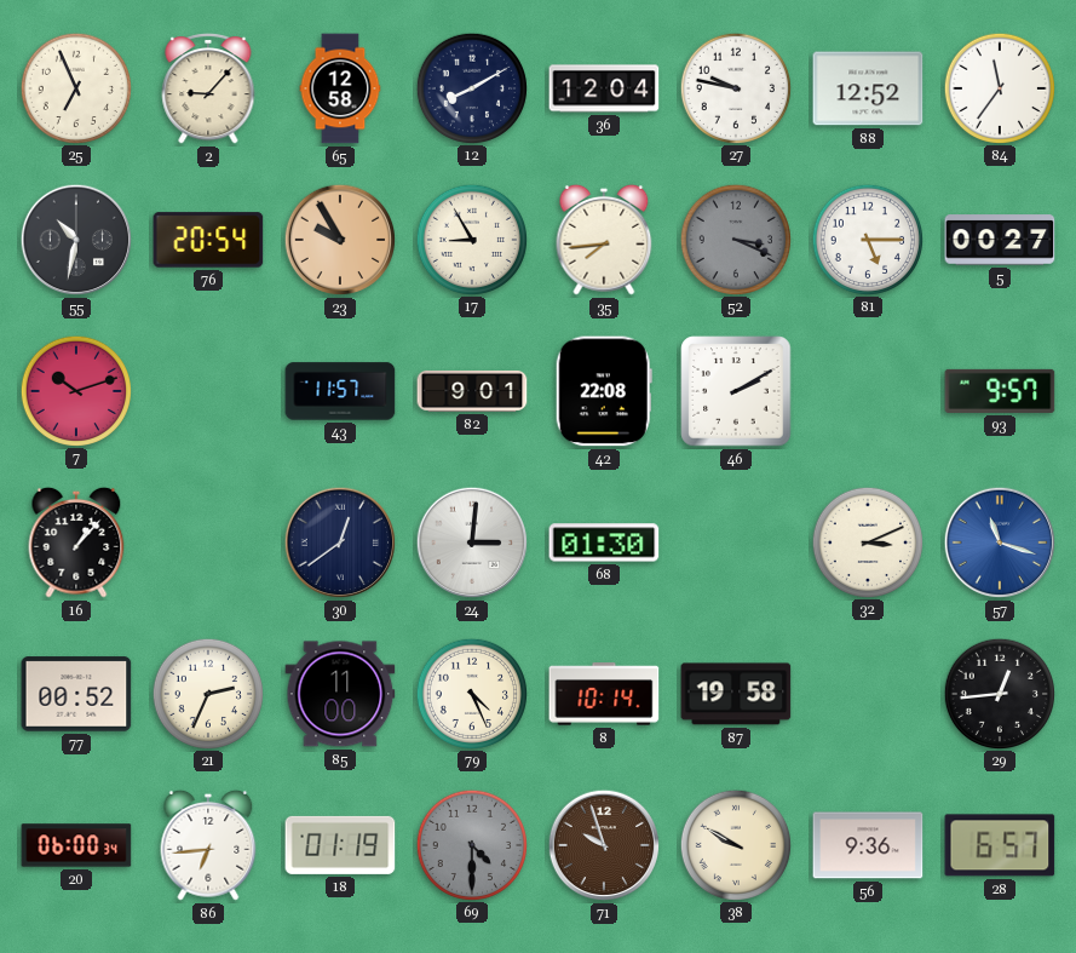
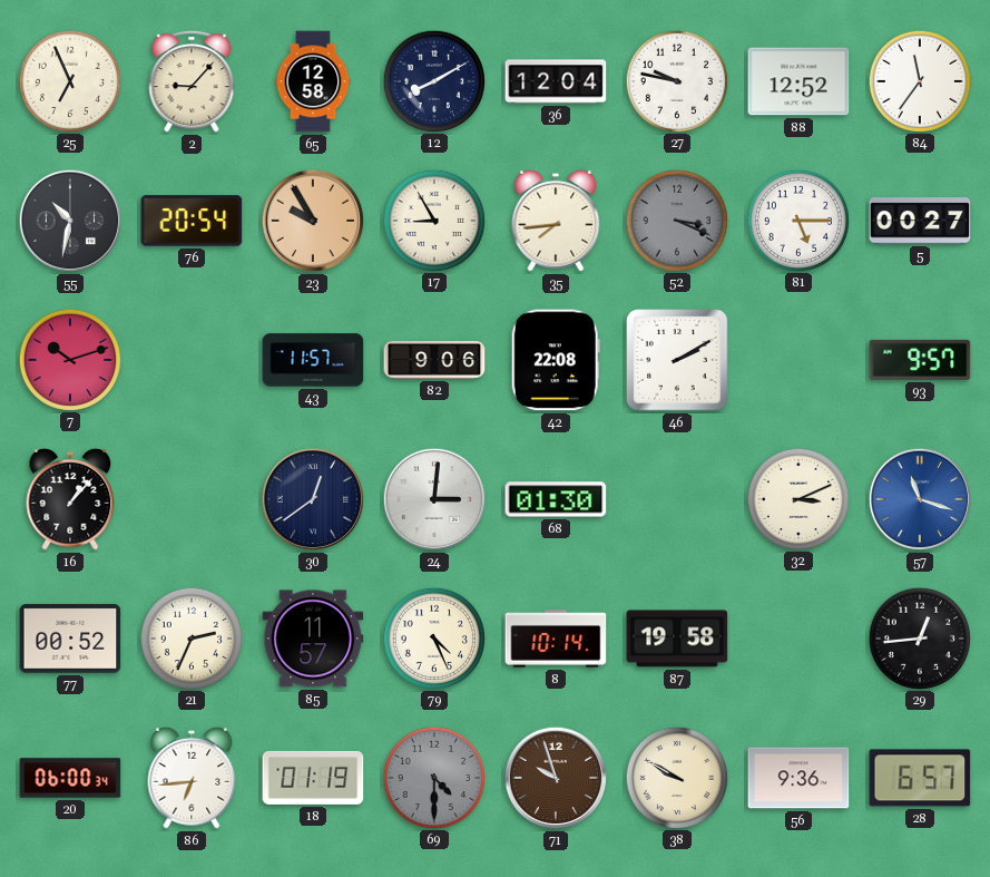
82: 9:01 -> 9:06
85: 11:00 -> 11:57
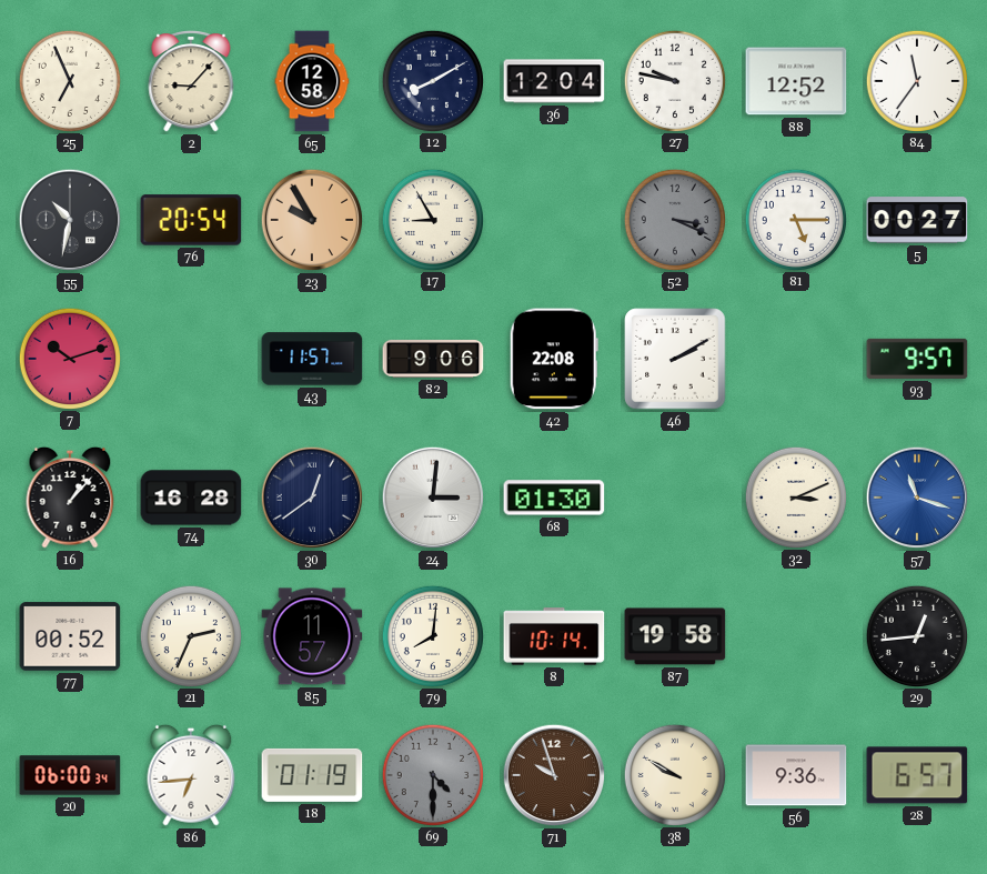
35: 7:44 -> none
74: none -> 16:28
79: 4:26 -> 8:01
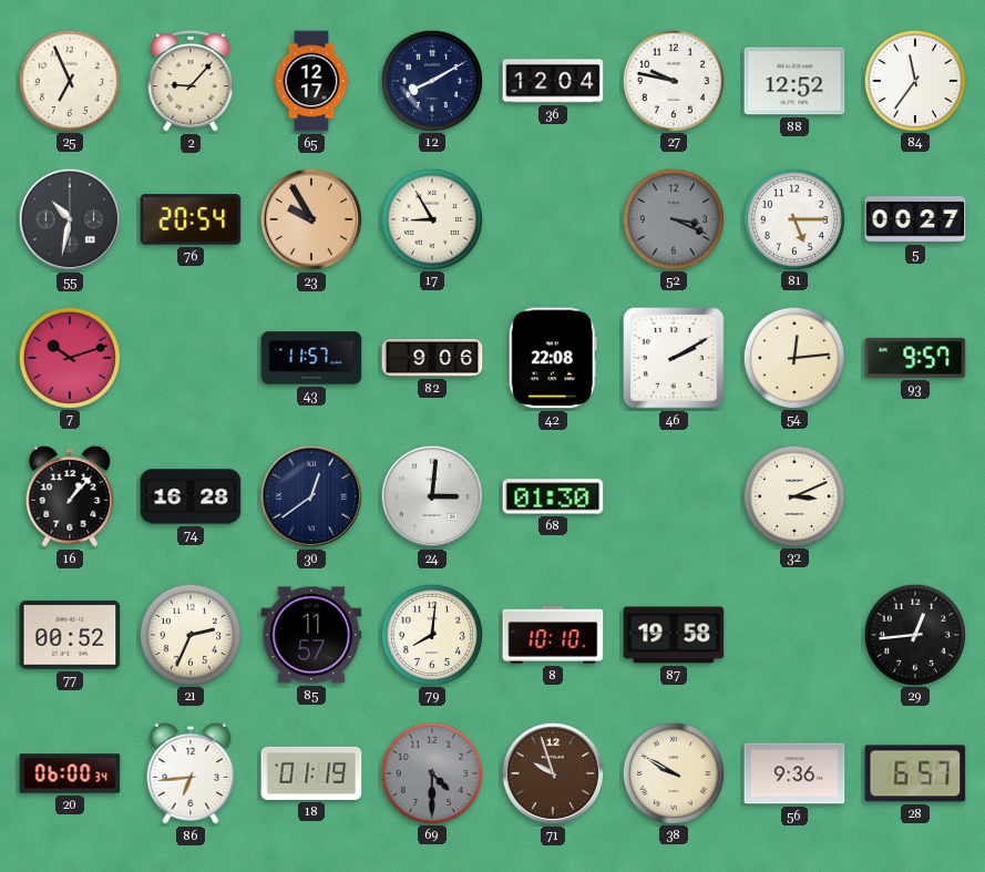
65: 12:58 -> 12:17
54: none -> 12:14
57: 11:18 -> none
8: 10:14 -> 10:10
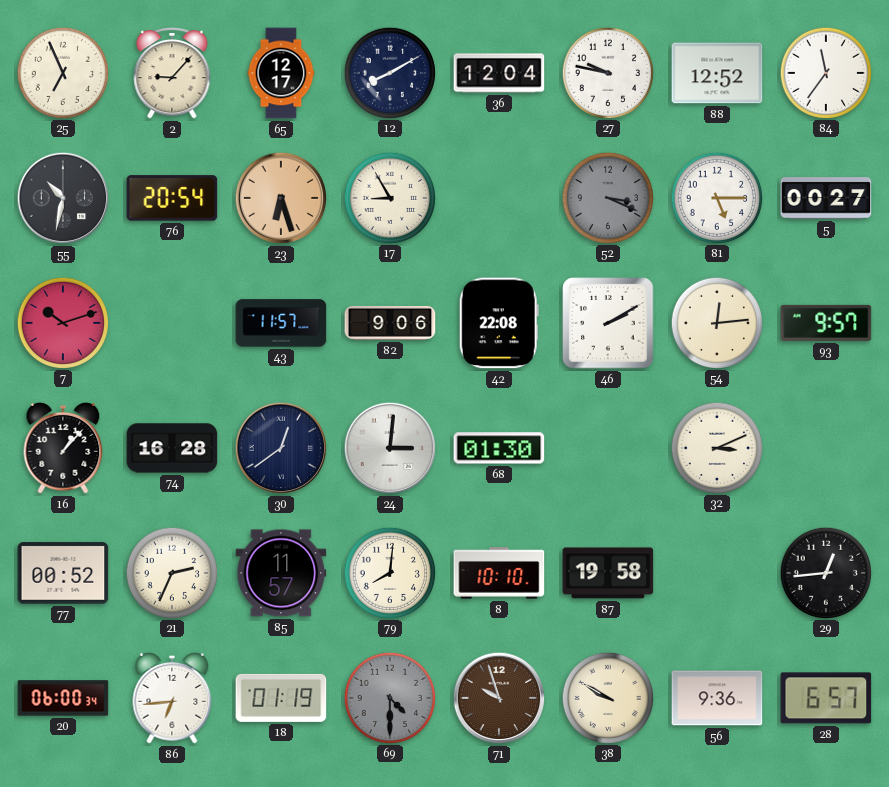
23: 9:55 -> 6:27
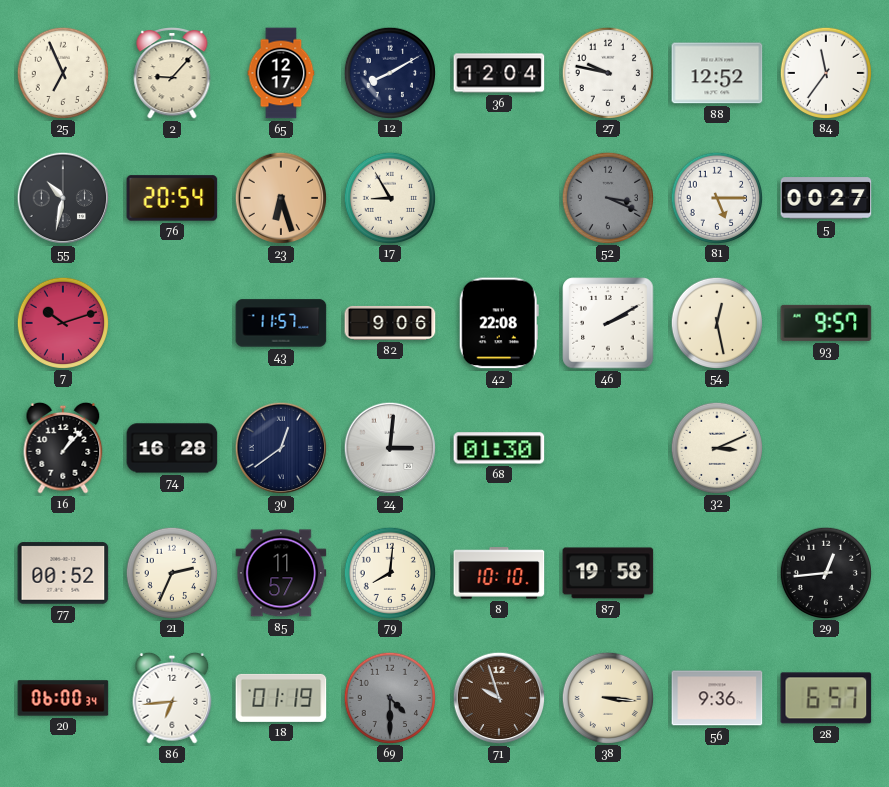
54: 12:14 -> 12:28
38: 9:50 -> 3:16
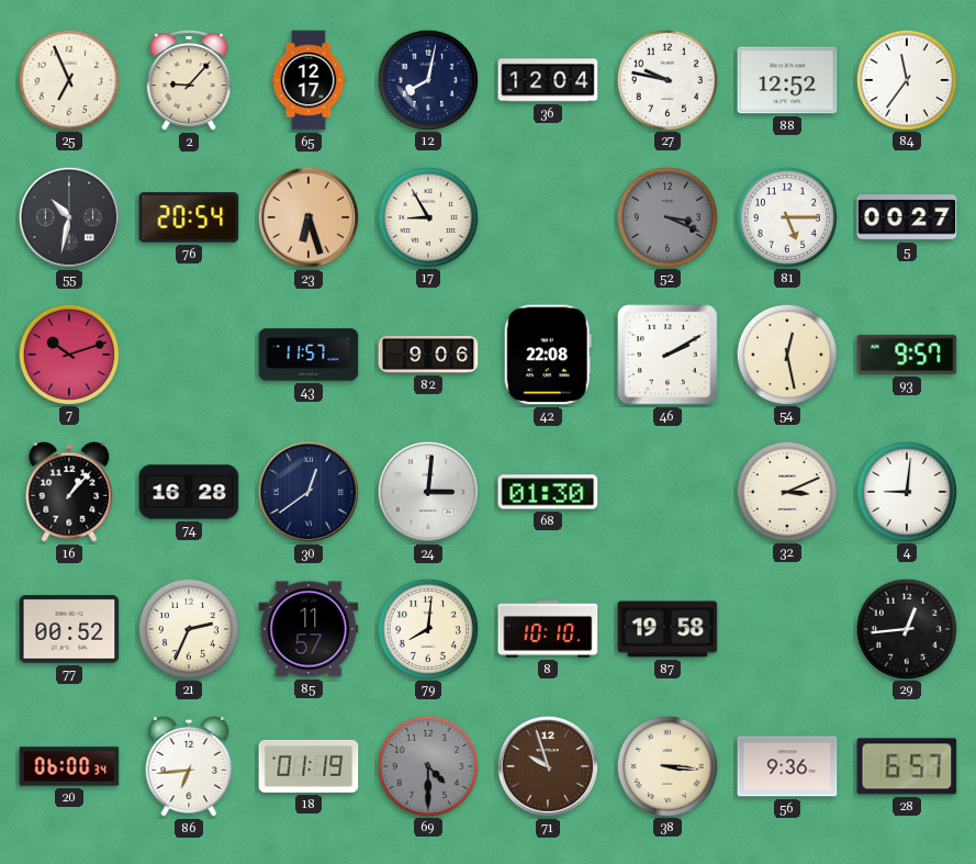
12: 8:10 -> 8:02
4: none -> 9:01
